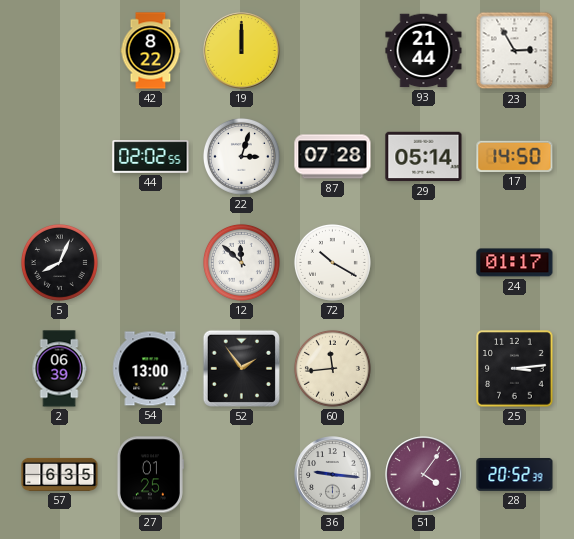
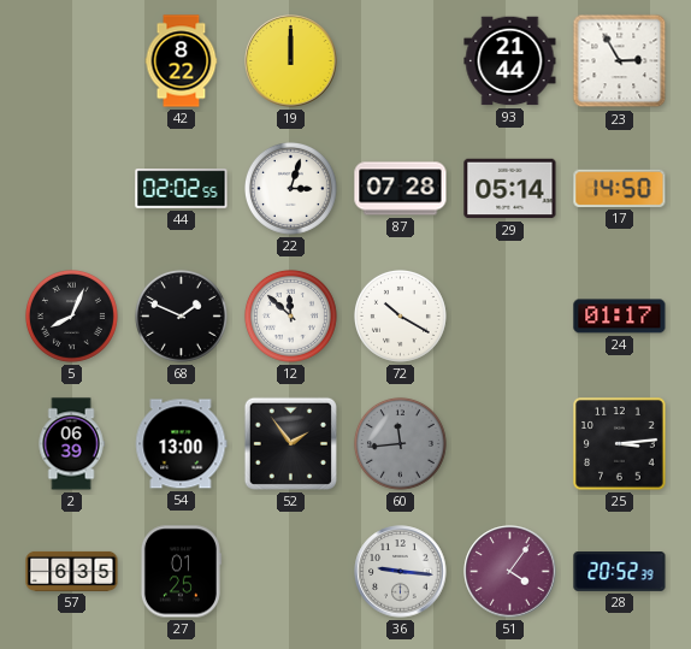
68: none -> 1:49
60 dial: cream -> grey
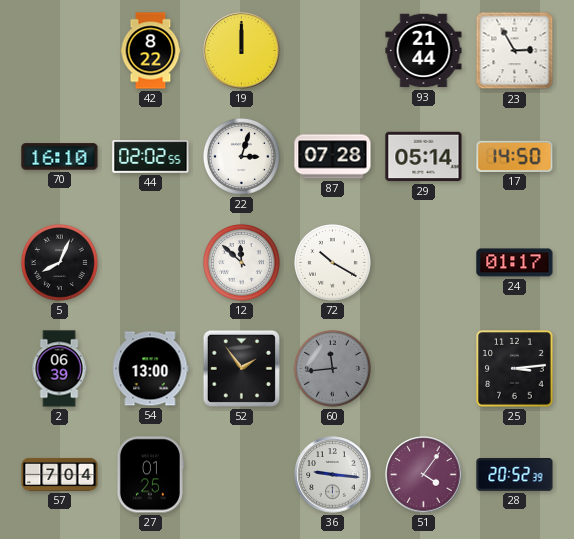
70: none -> 16:10
68: 1:49 -> none
57: 6:35 -> 7:04
